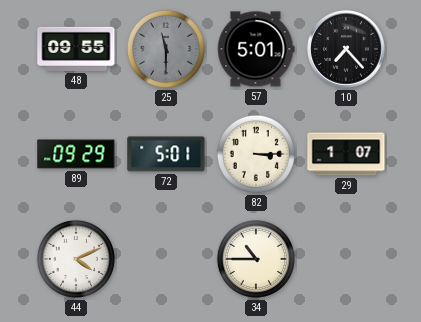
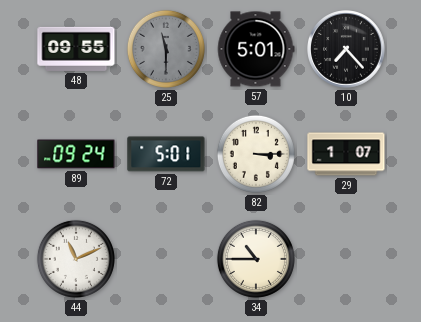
89: 09:29 -> 09:24
44: 4:11 -> 11:11
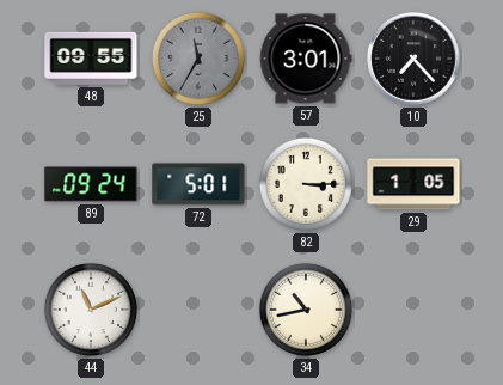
25: 11:30 -> 11:35
57: 5:01 -> 3:01
29: 1:07 -> 1:05
34: 10:45 -> 10:43
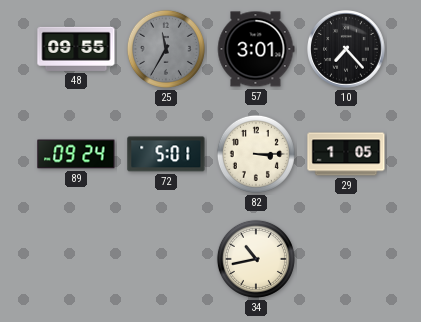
44: 11:11 -> none
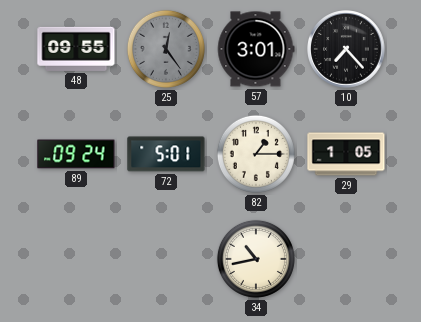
25: 11:35 -> 12:24
82: 3:15 -> 1:15
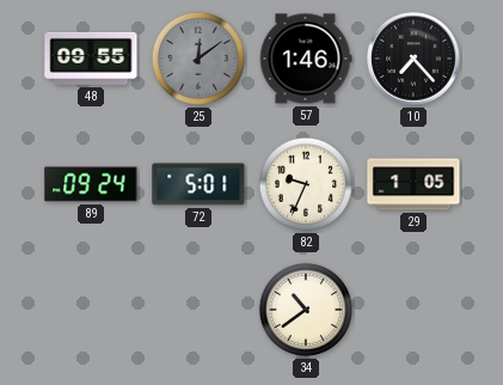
25: 12:24 -> 12:09
57: 3:01 -> 1:46
82: 1:15 -> 9:34
34: 10:43 -> 10:39
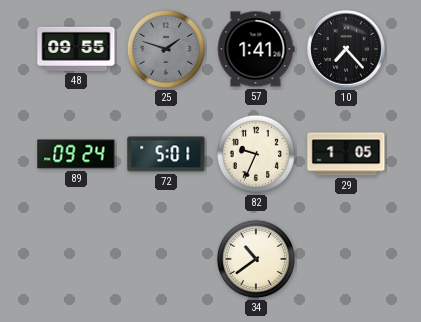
25: 12:09 -> 1:48
57: 1:46 -> 1:41
